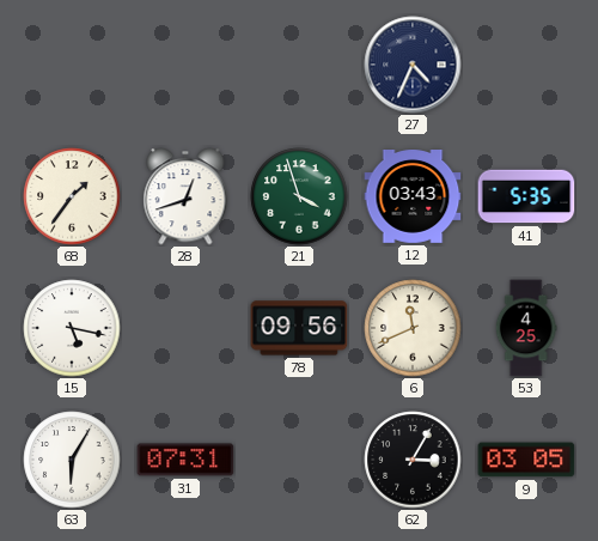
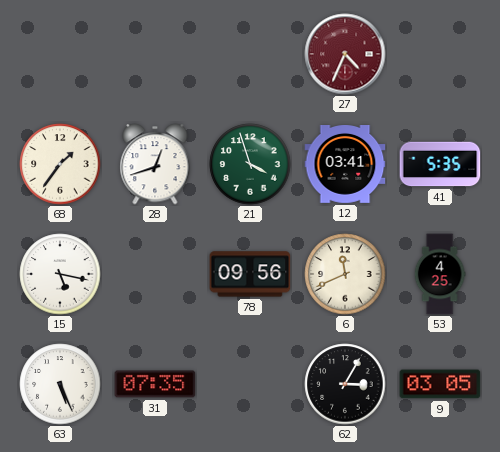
27 dial: navy -> burgundy
12: 03:43 -> 03:41
63: 6:05 -> 5:26
31: 07:31 -> 07:35
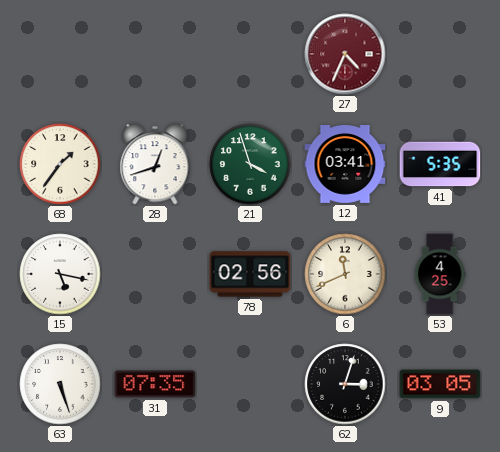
78: 09:56 -> 02:56
63: 5:26 -> 5:27
62: 3:05 -> 3:03
